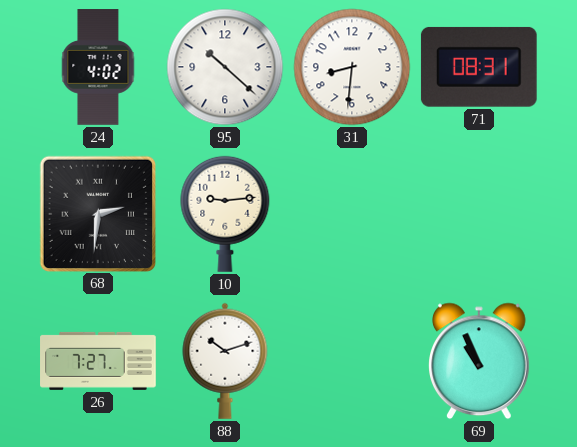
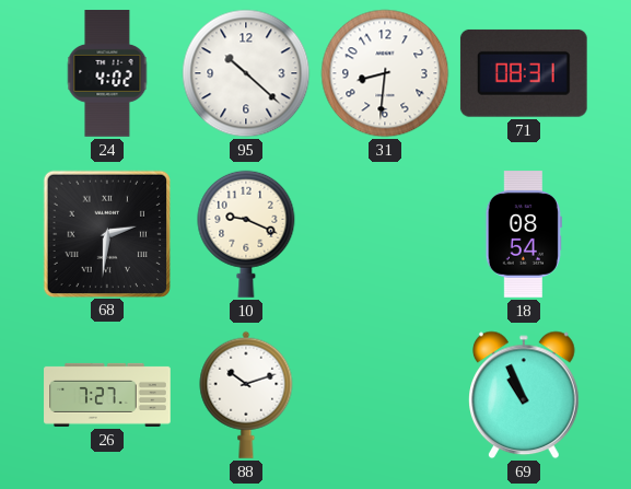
10: 9:14 -> 9:19
18: none -> 08:54
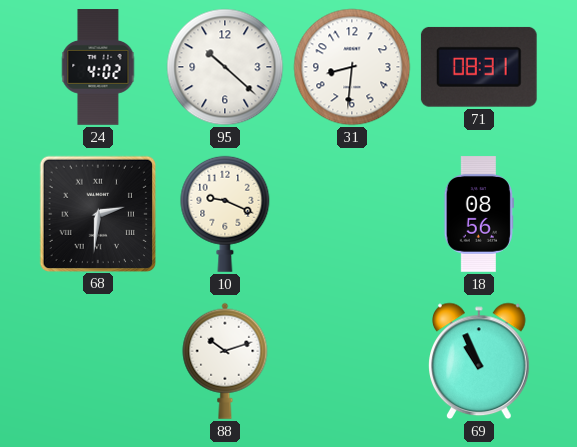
18: 08:54 -> 08:56
26: 7:27 -> none
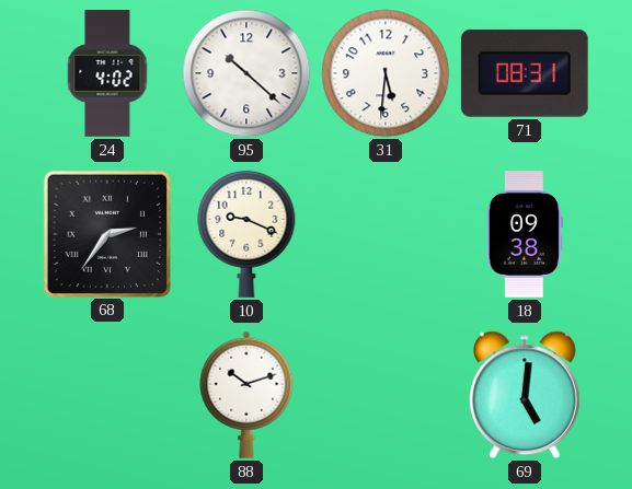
31: 8:31 -> 5:31
68: 2:31 -> 2:36
18: 08:56 -> 09:38
69: 10:56 -> 5:01
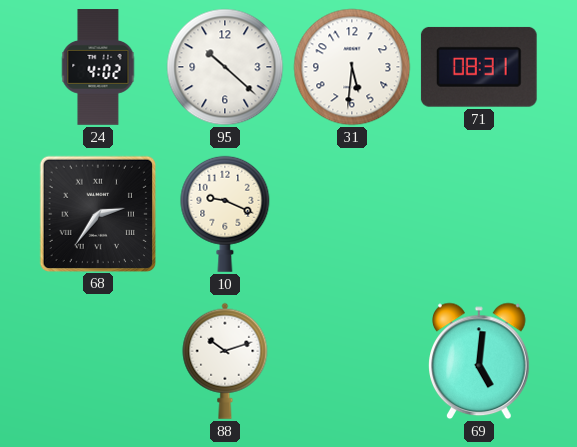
18: 09:38 -> none
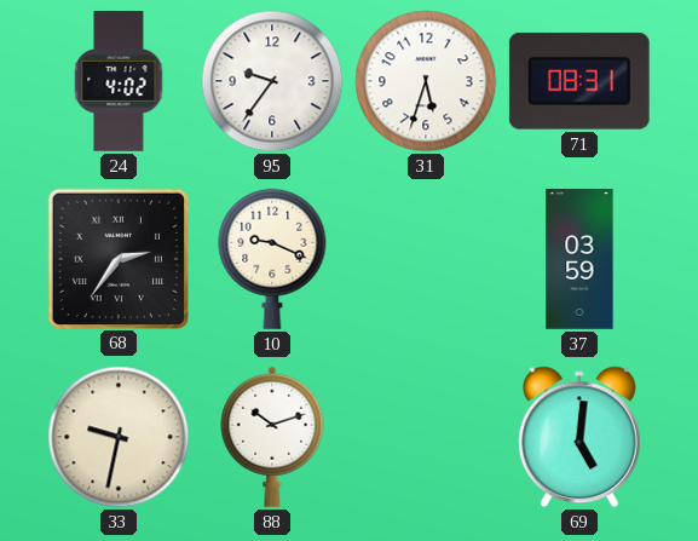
95: 10:22 -> 9:36
31: 5:31 -> 5:33
37: none -> 03:59
33: none -> 9:32
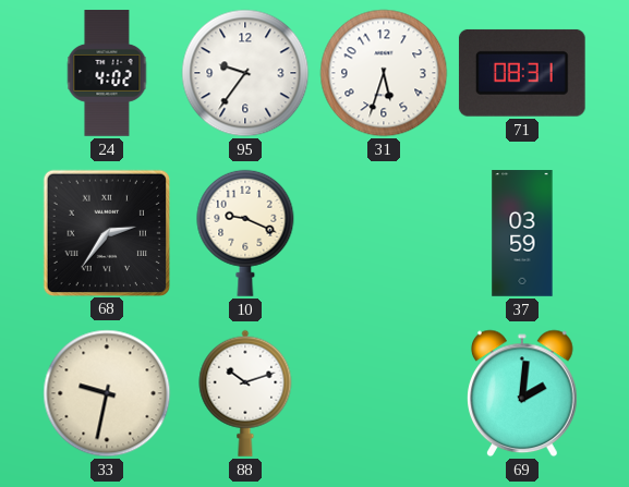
69: 5:01 -> 2:01
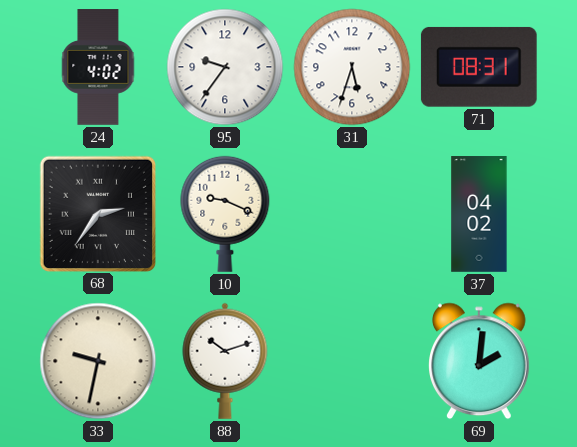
37: 03:59 -> 04:02
